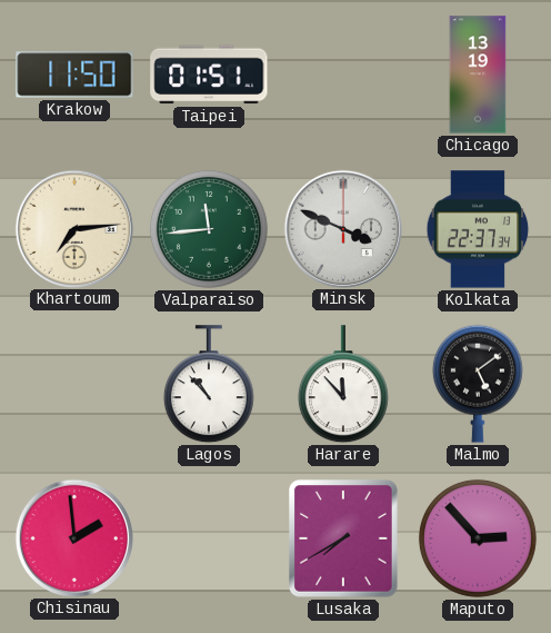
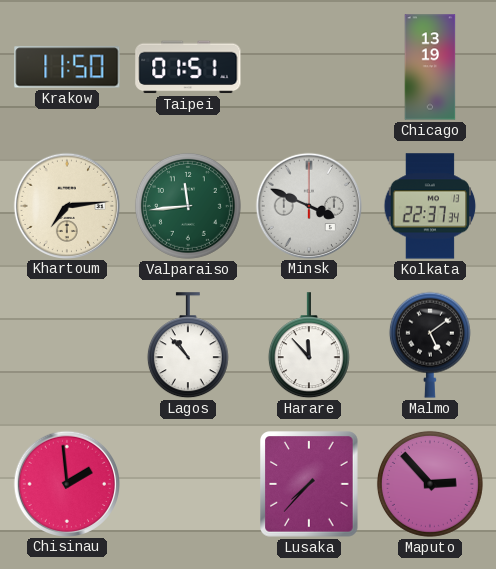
Lusaka: 7:40 -> 7:37
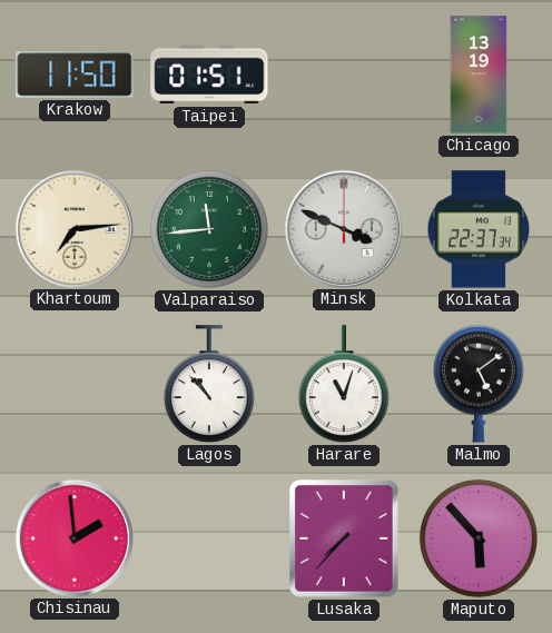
Harare: 11:53 -> 11:03
Maputo: 2:53 -> 5:53
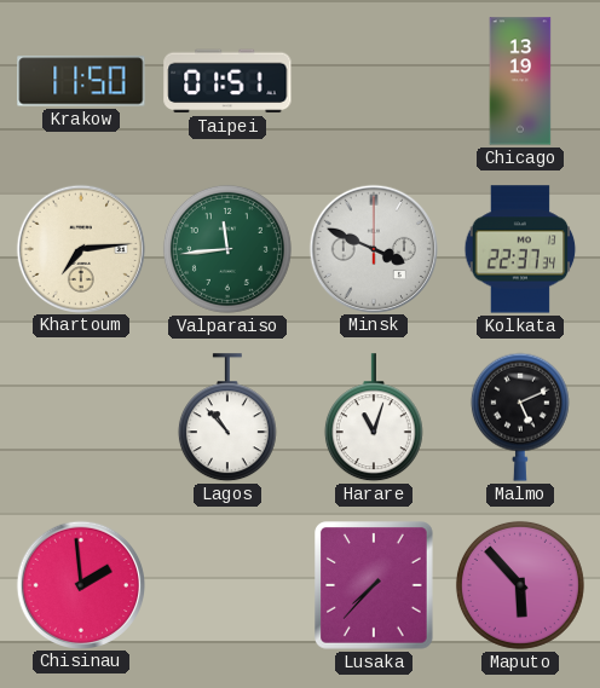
Malmo: 5:09 -> 5:11
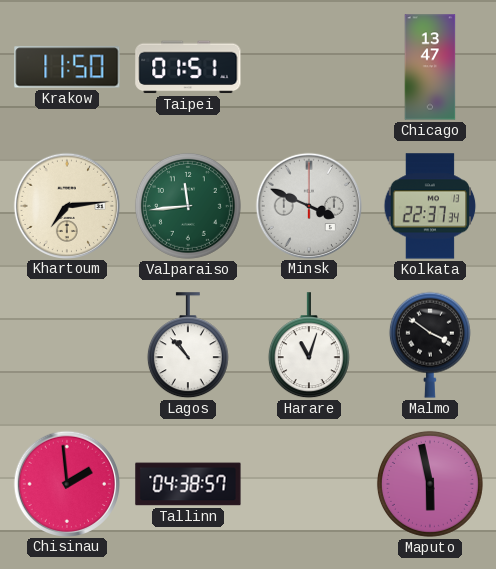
Chicago: 13:19 -> 13:47
Malmo: 5:11 -> 3:51
Tallinn: none -> 04:38
Lusaka: 7:37 -> none
Maputo: 5:53 -> 5:58
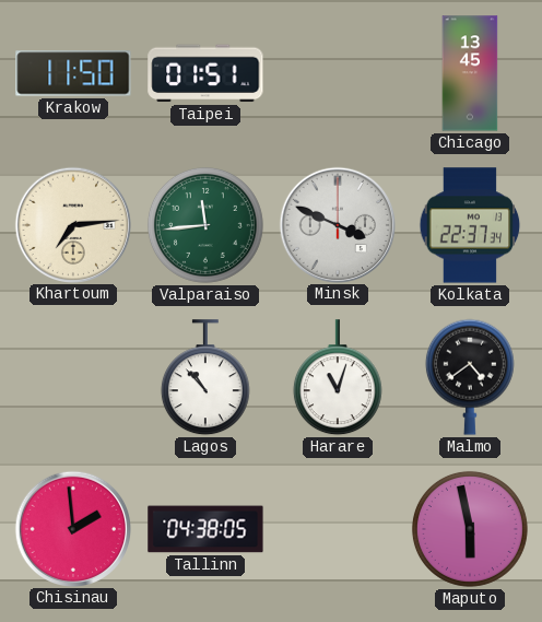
Chicago: 13:47 -> 13:45
Malmo: 3:51 -> 4:39
Tallinn: 04:38:57 -> 04:38:05
